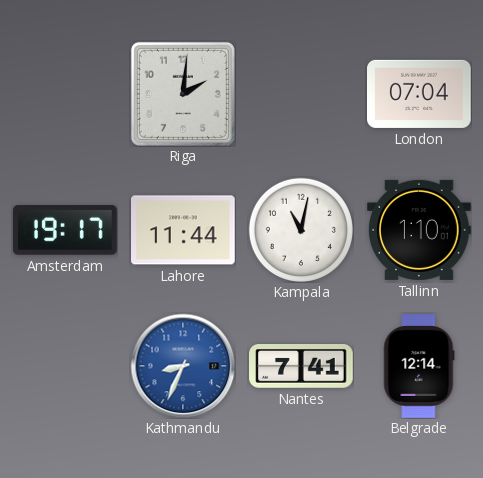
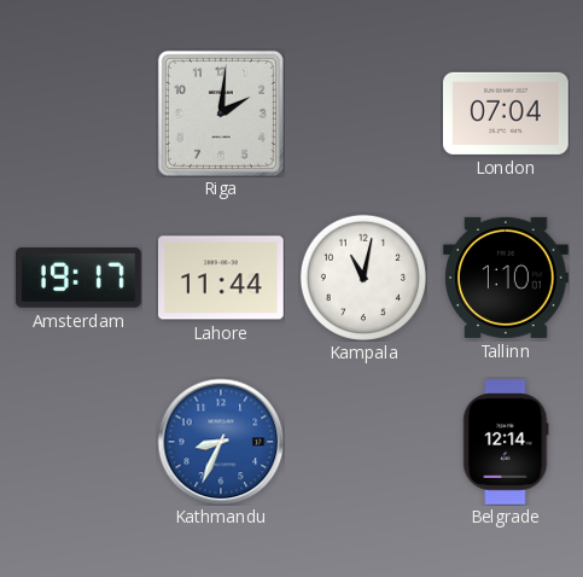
Nantes: 7:41 -> none
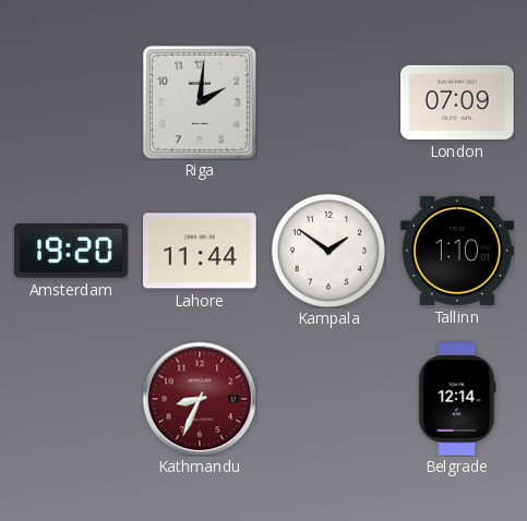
London: 07:04 -> 07:09
Amsterdam: 19:17 -> 19:20
Kampala: 11:02 -> 1:51
Kathmandu dial: blue -> burgundy
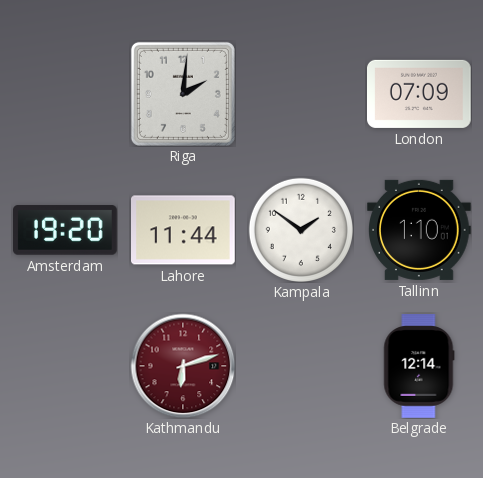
Kathmandu: 8:34 -> 6:12
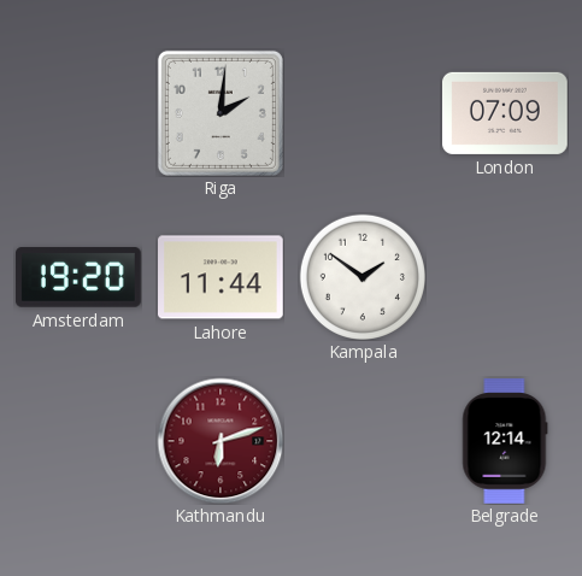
Tallinn: 1:10 -> none
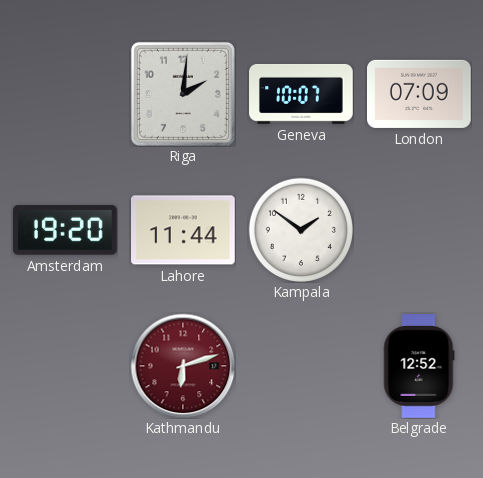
Geneva: none -> 10:07
Belgrade: 12:14 -> 12:52
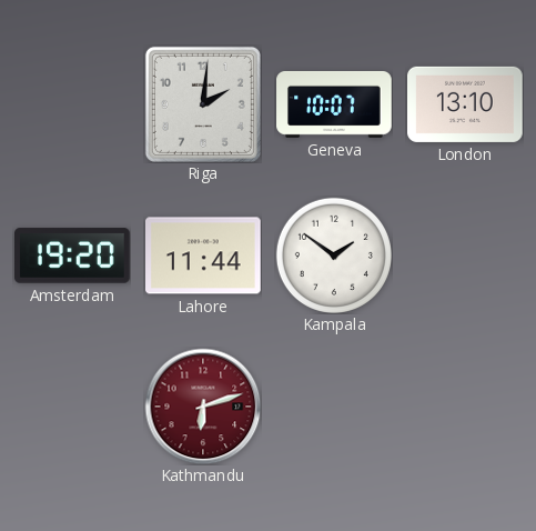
London: 07:09 -> 13:10
Belgrade: 12:52 -> none
